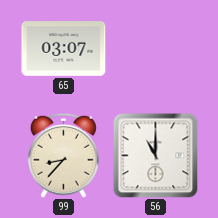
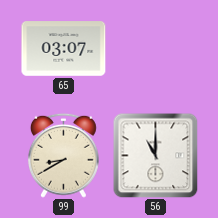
99: 8:37 -> 8:40
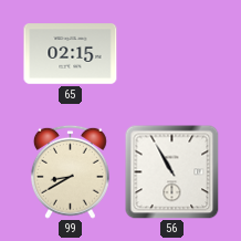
65: 03:07 -> 02:15
56: 11:00 -> 10:55
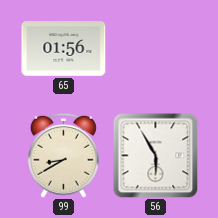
65: 02:15 -> 01:56
56: 10:55 -> 5:55
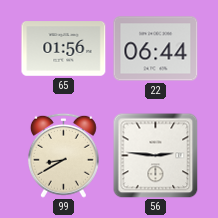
22: none -> 06:44
56: 5:55 -> 2:46
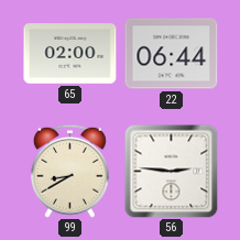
65: 01:56 -> 02:00
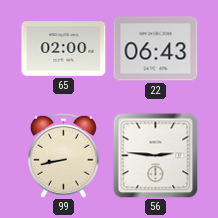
22: 06:44 -> 06:43
99: 8:40 -> 8:43
